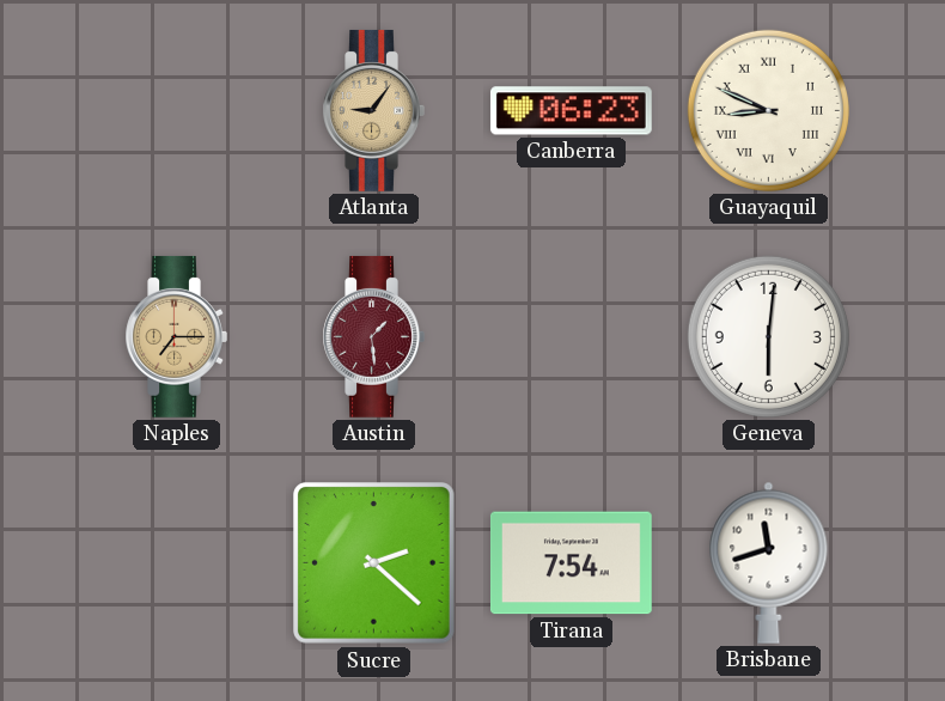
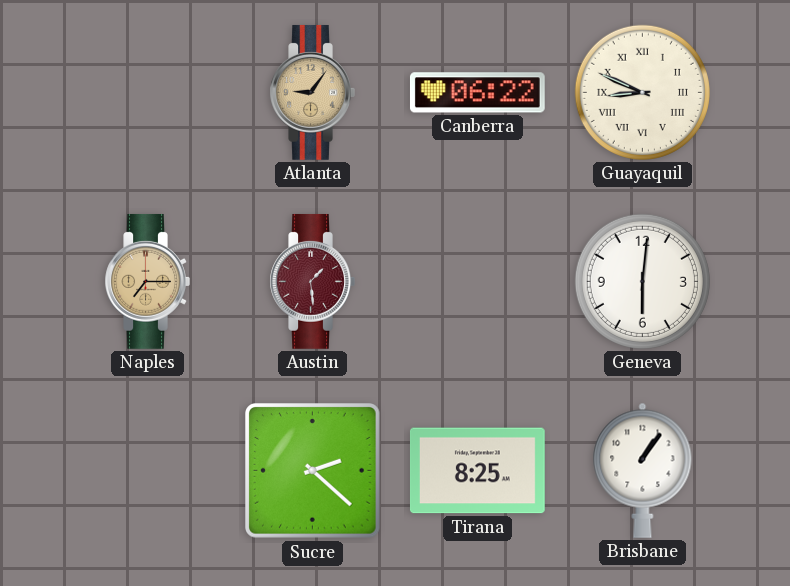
Canberra: 06:23 -> 06:22
Tirana: 7:54 -> 8:25
Brisbane: 11:42 -> 1:06
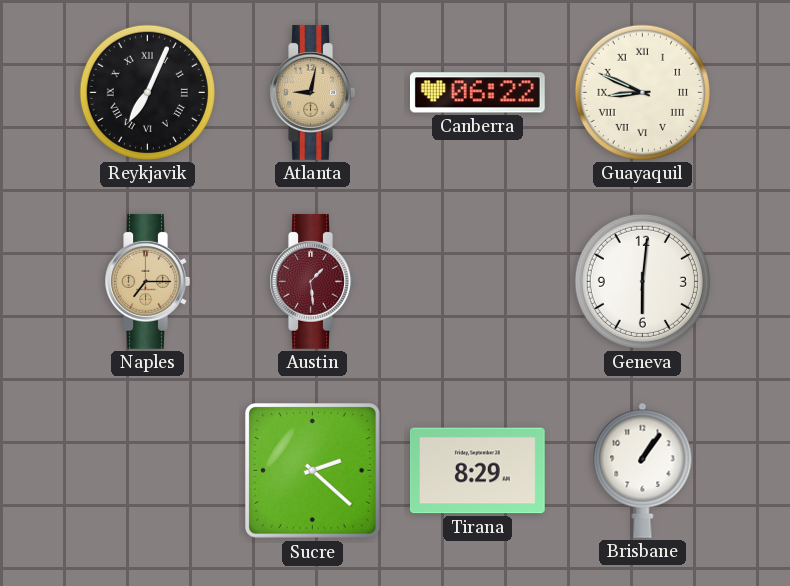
Reykjavik: none -> 7:04
Atlanta: 9:06 -> 9:02
Tirana: 8:25 -> 8:29
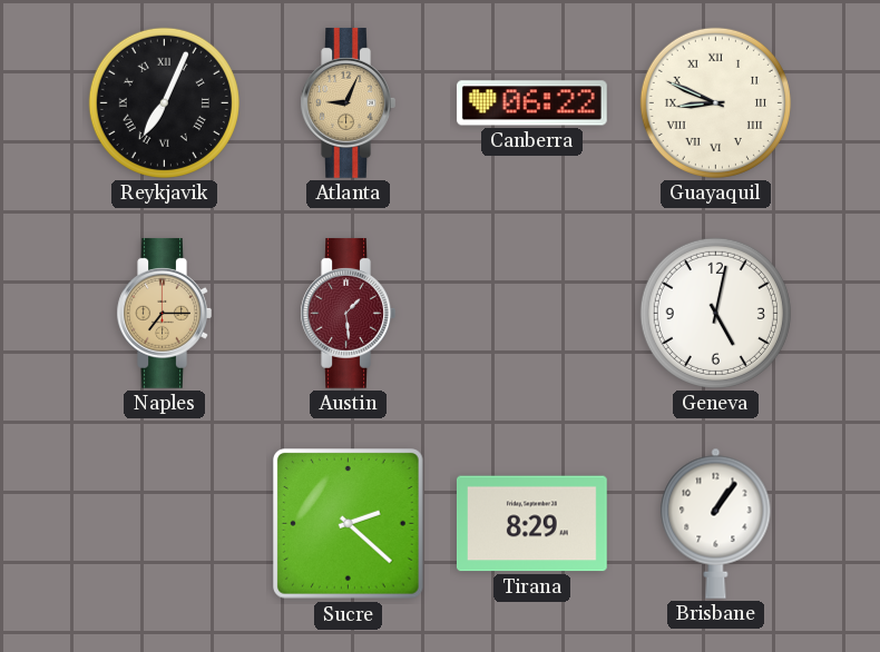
Atlanta: 9:02 -> 9:04
Geneva: 6:01 -> 5:02
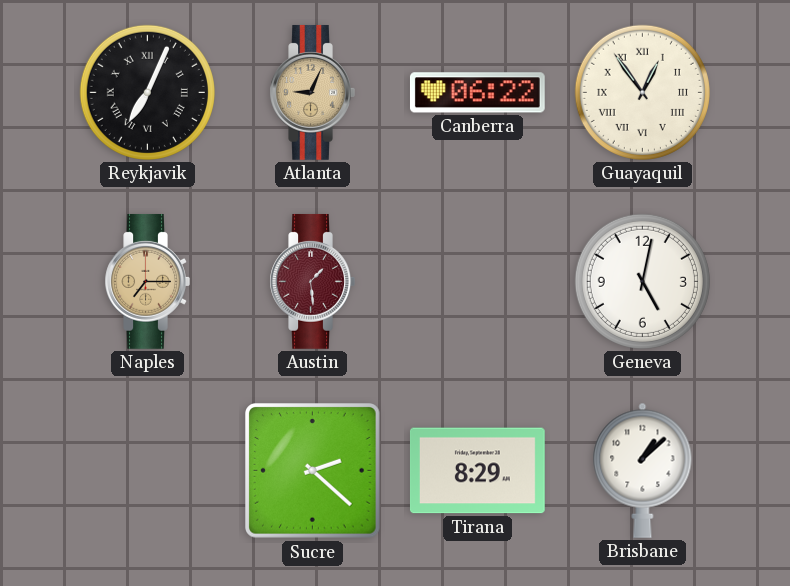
Guayaquil: 8:49 -> 12:54
Brisbane: 1:06 -> 1:08
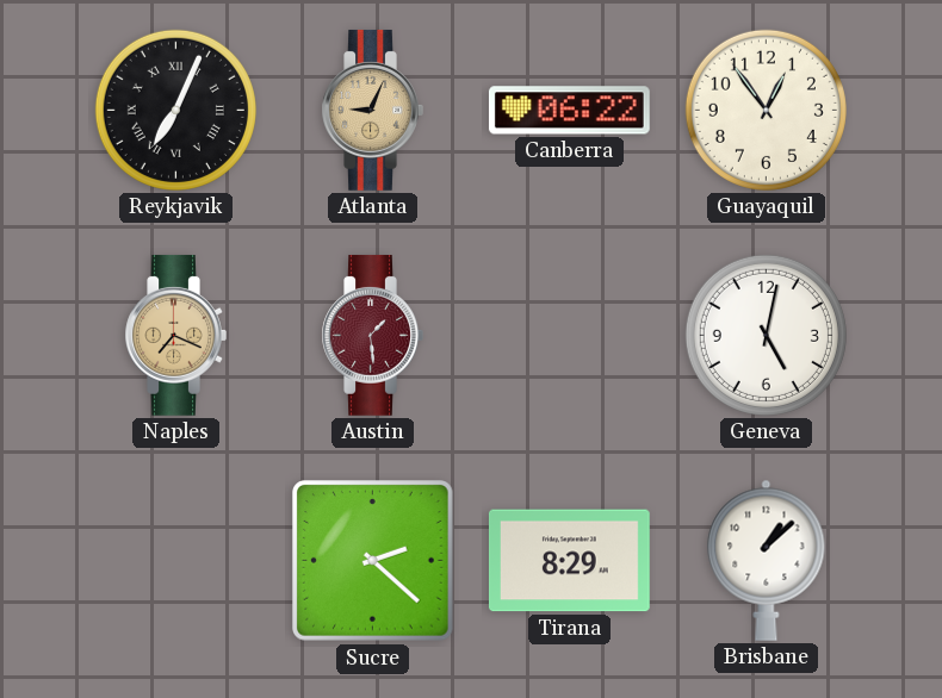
Guayaquil numerals: Roman -> Arabic
Naples: 7:15 -> 7:19
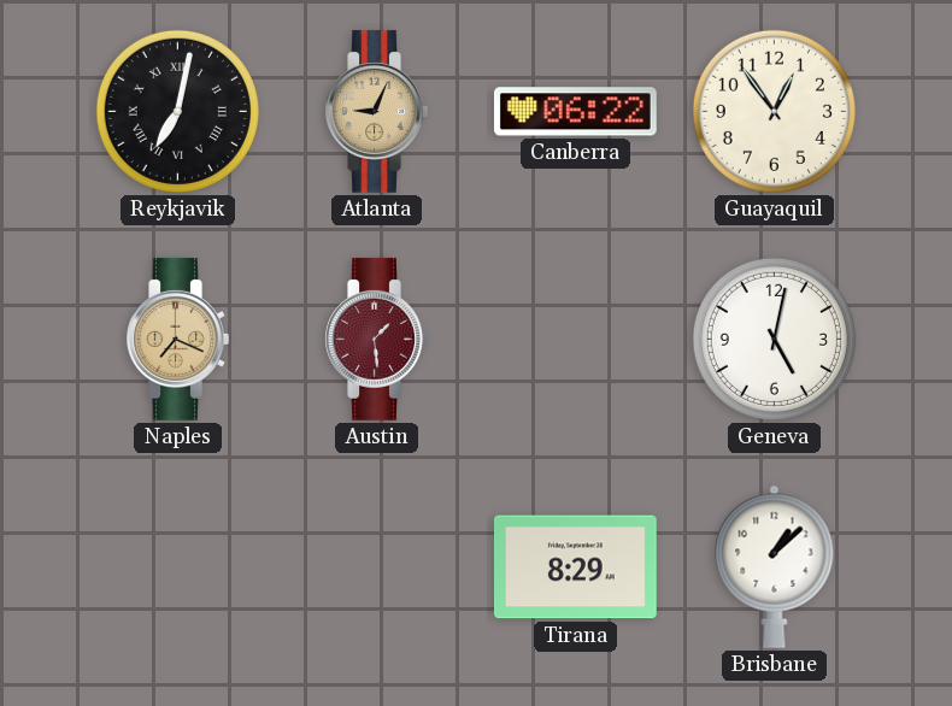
Reykjavik: 7:04 -> 7:02
Sucre: 2:22 -> none
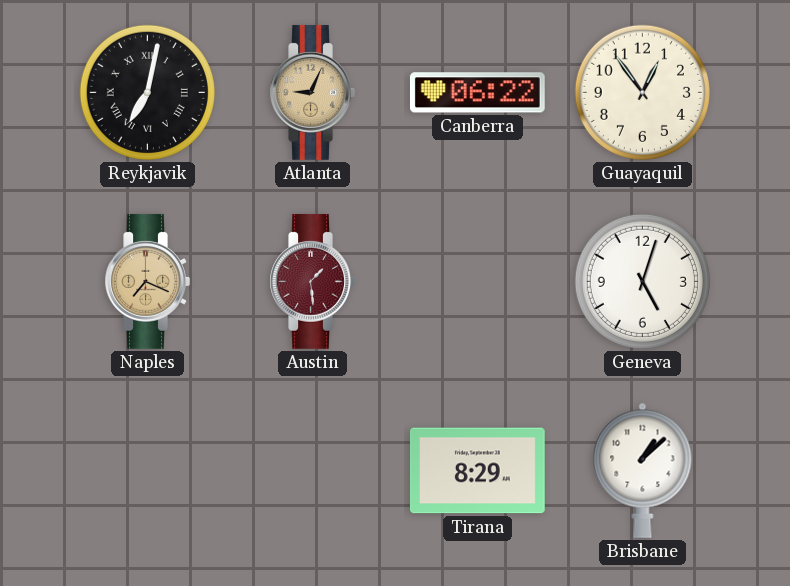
Geneva: 5:02 -> 5:03
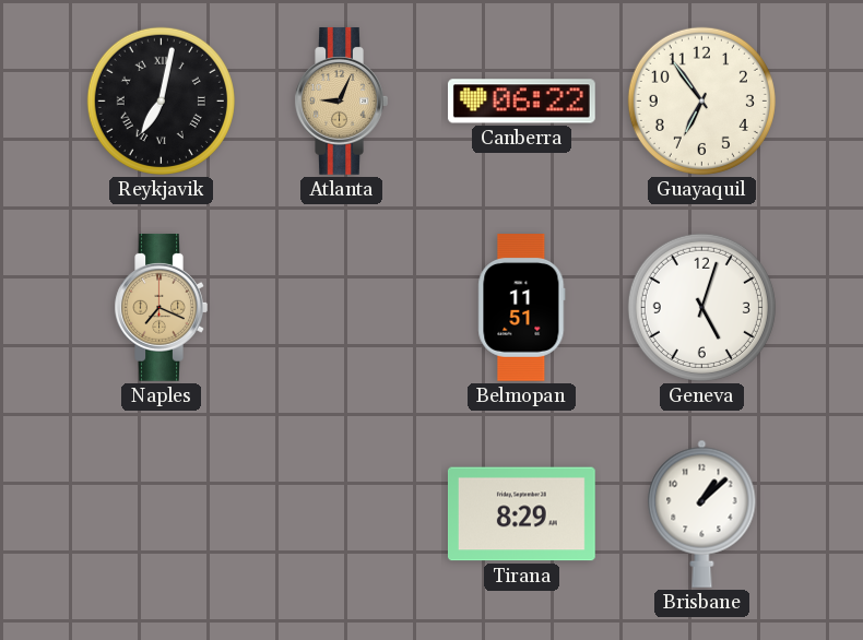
Guayaquil: 12:54 -> 6:54
Austin: 1:29 -> none
Belmopan: none -> 11:51
